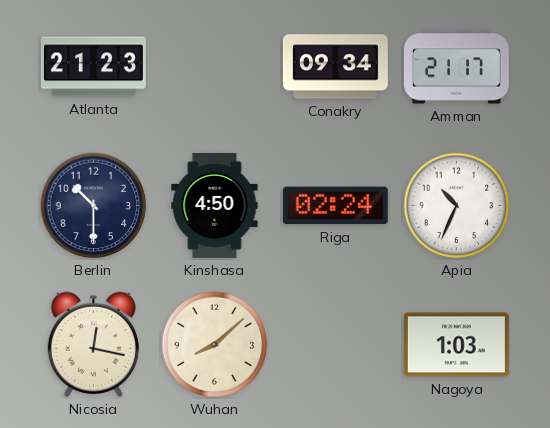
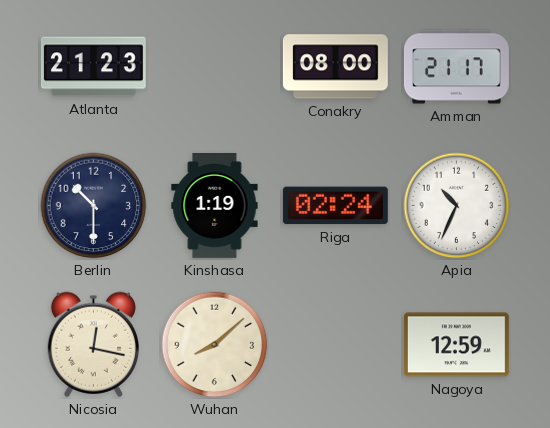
Conakry: 09:34 -> 08:00
Kinshasa: 4:50 -> 1:19
Nagoya: 1:03 -> 12:59
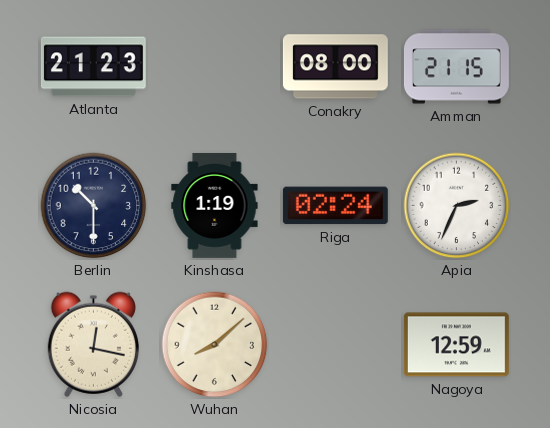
Amman: 21:17 -> 21:15
Apia: 10:34 -> 2:34
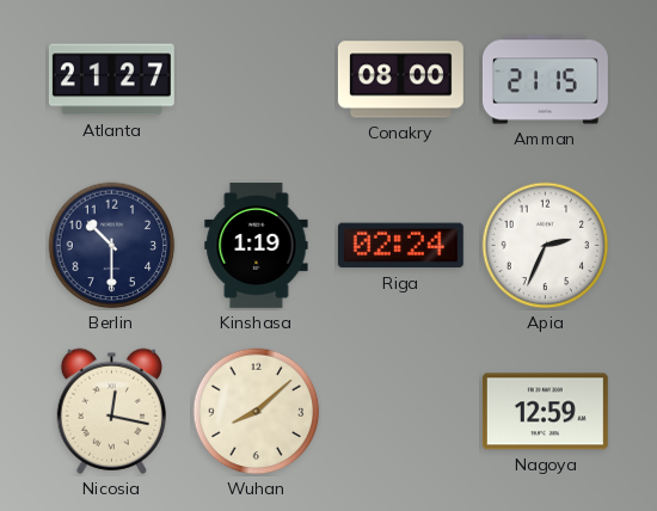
Atlanta: 21:23 -> 21:27
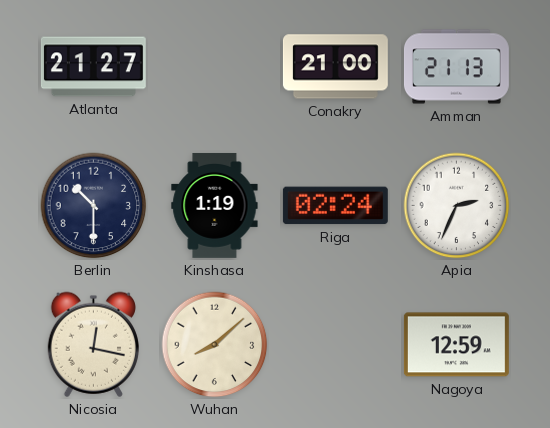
Conakry: 08:00 -> 21:00
Amman: 21:15 -> 21:13
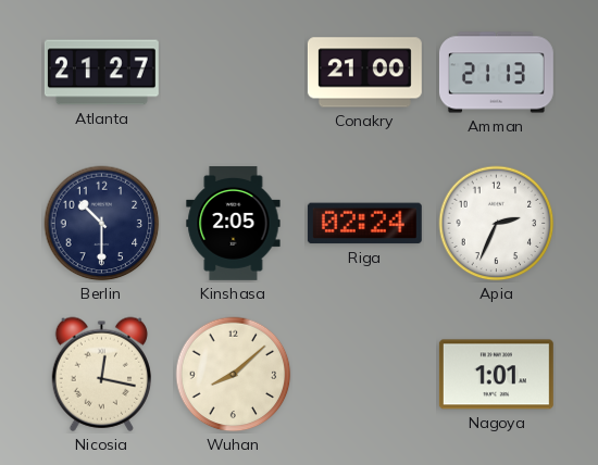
Kinshasa: 1:19 -> 2:05
Nagoya: 12:59 -> 1:01
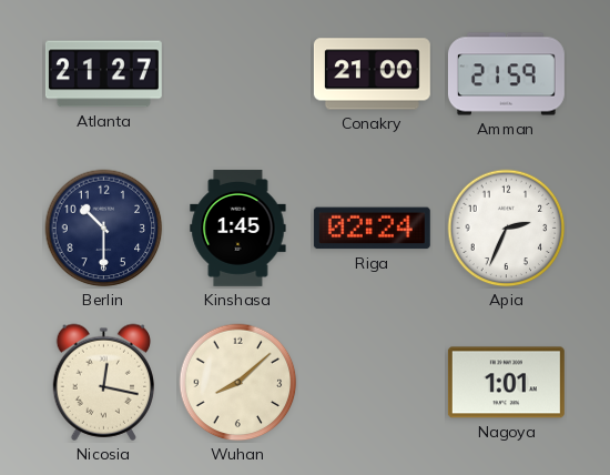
Amman: 21:13 -> 21:59
Kinshasa: 2:05 -> 1:45
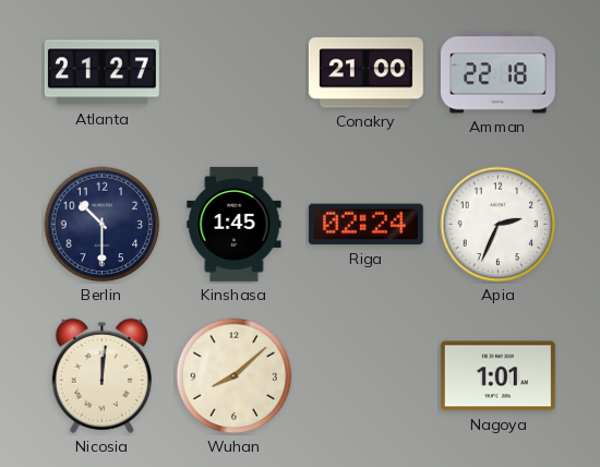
Amman: 21:59 -> 22:18
Nicosia: 12:17 -> 12:01
